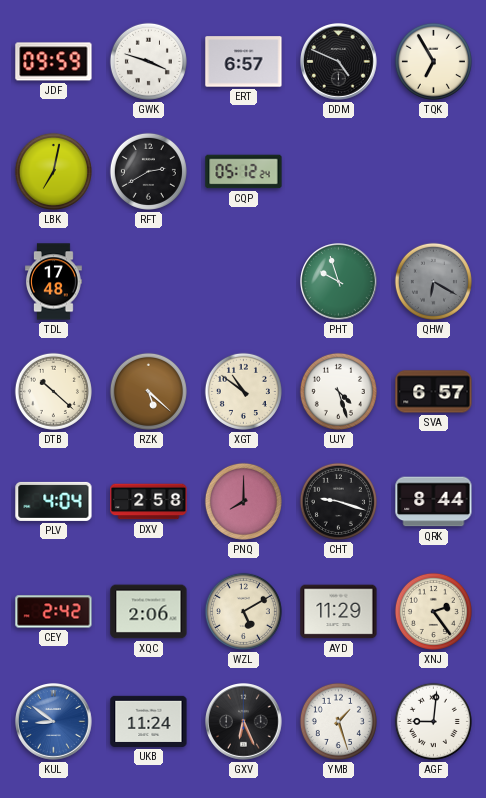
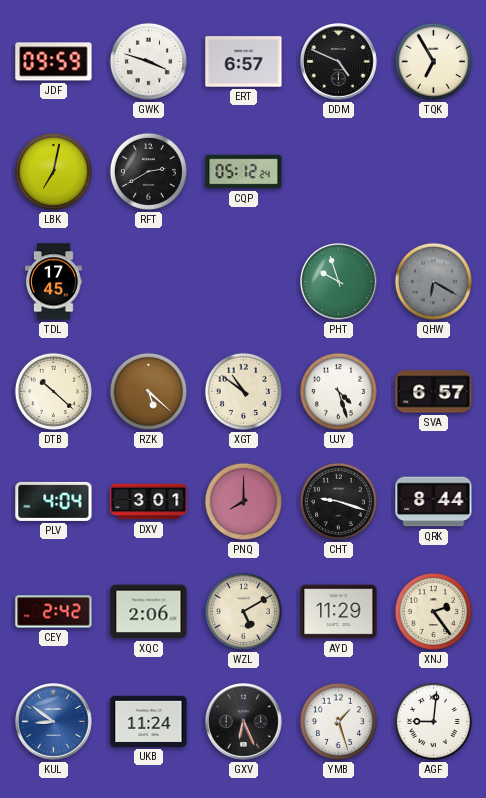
TDL: 17:48 -> 17:45
DXV: 2:58 -> 3:01
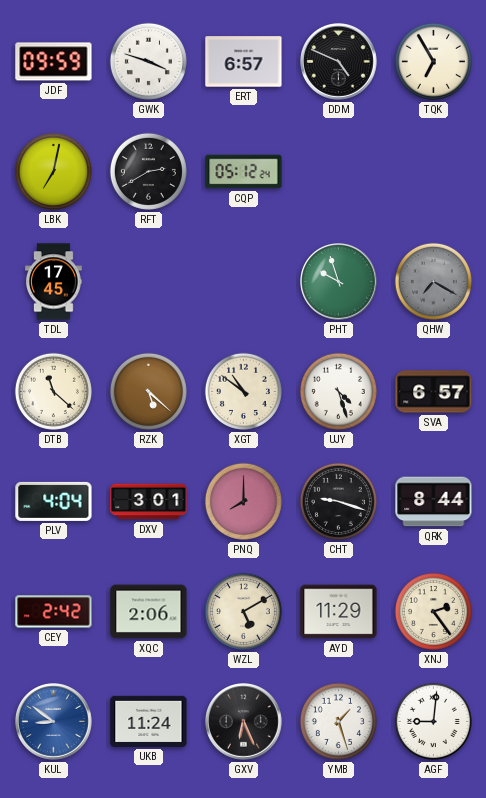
QHW: 6:20 -> 7:20
DTB: 10:22 -> 11:22
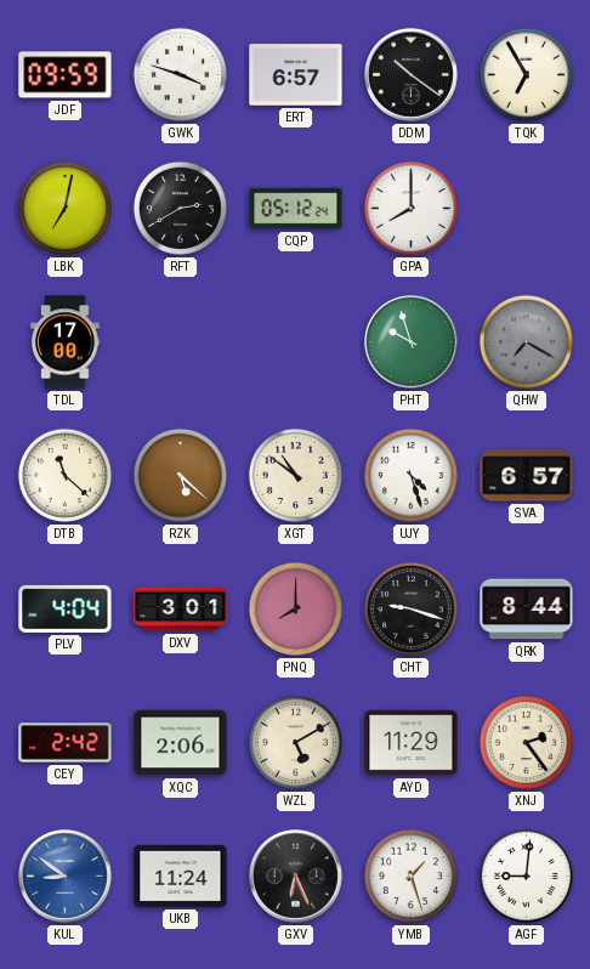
DDM: 4:49 -> 10:21
GPA: none -> 8:00
TDL: 17:45 -> 17:00
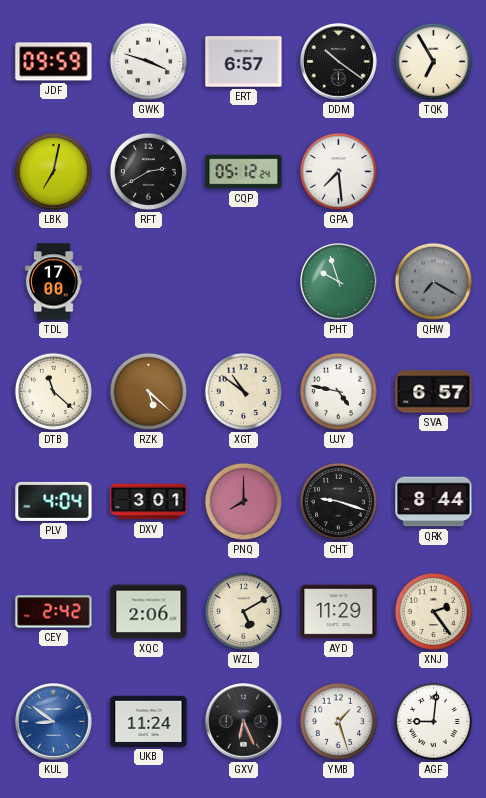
GPA: 8:00 -> 7:29
UJY: 4:27 -> 4:47
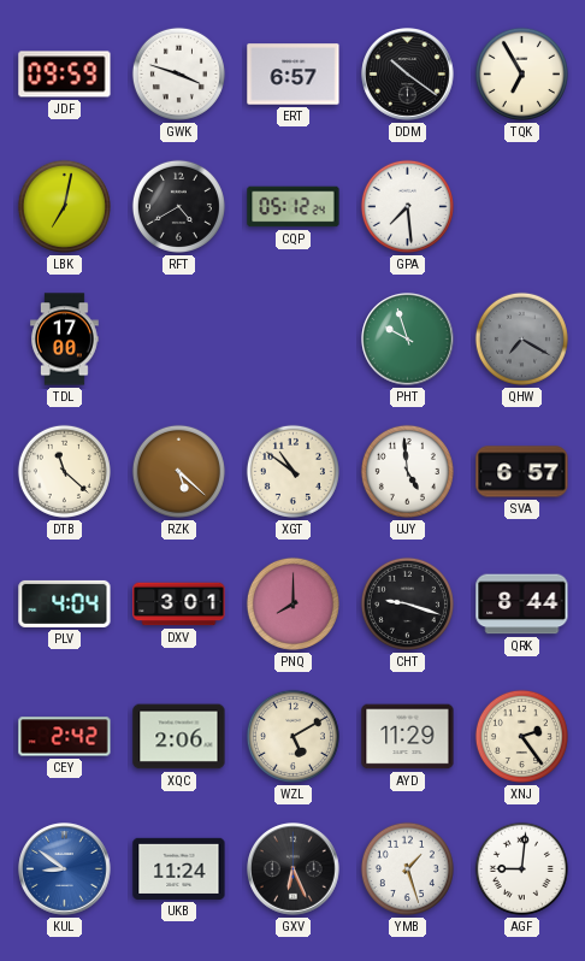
RFT: 2:40 -> 4:40
UJY: 4:47 -> 4:59
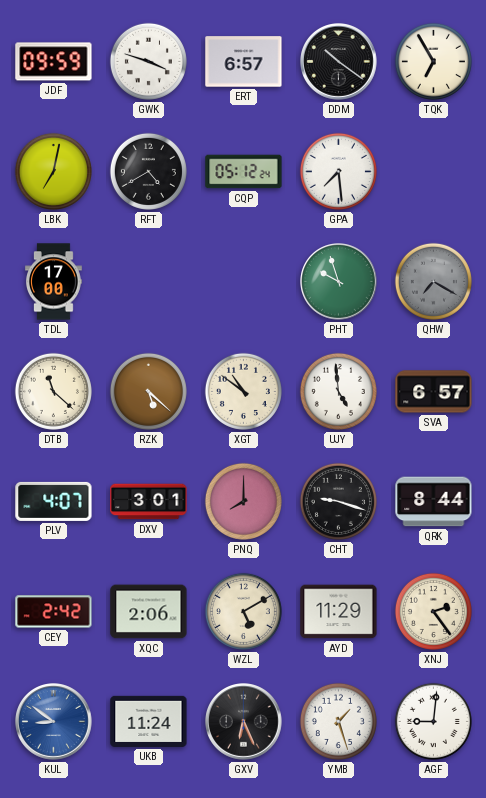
PLV: 4:04 -> 4:07
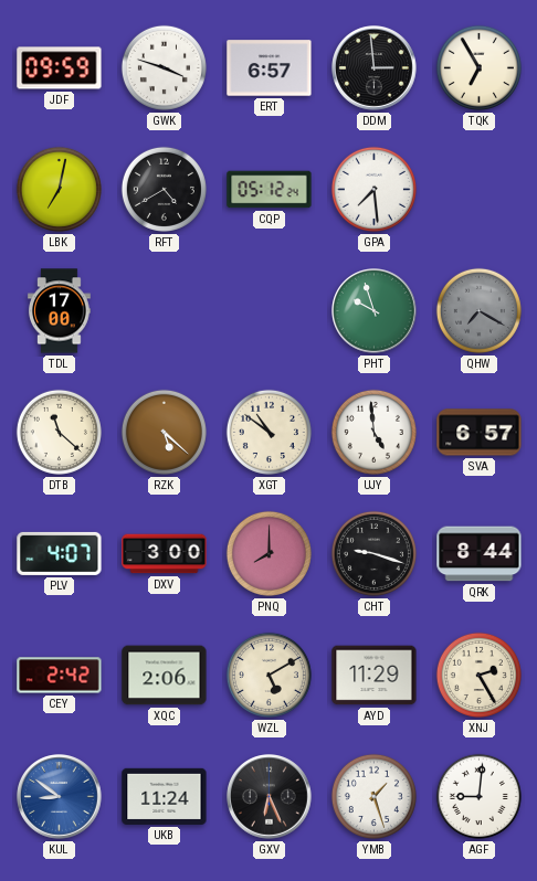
DDM: 10:21 -> 2:59
DXV: 3:01 -> 3:00
XNJ: 2:24 -> 2:25
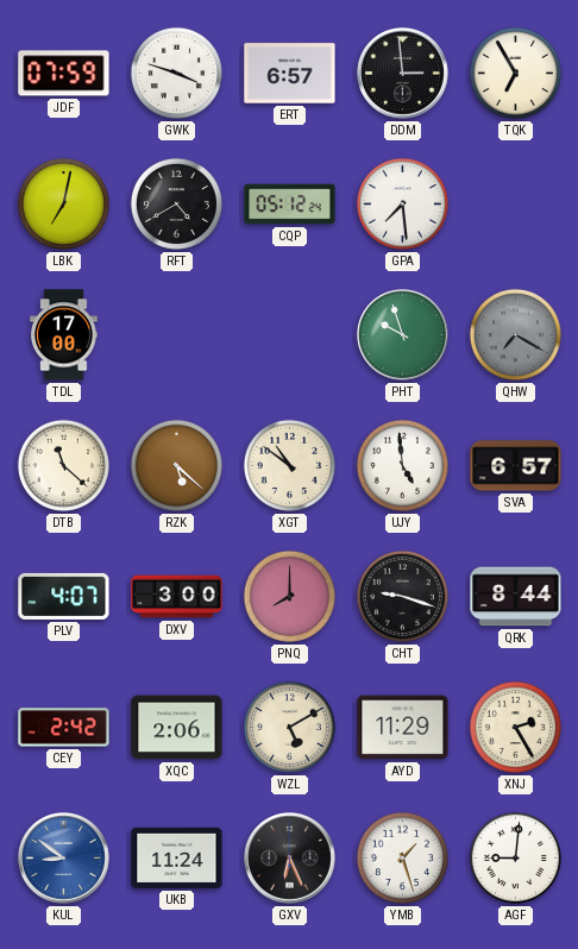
JDF: 09:59 -> 07:59
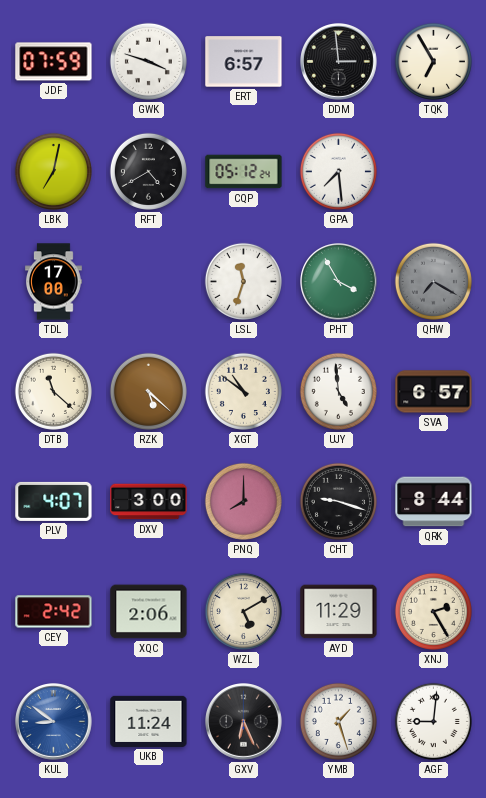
LSL: none -> 11:33
PHT: 9:57 -> 3:55
